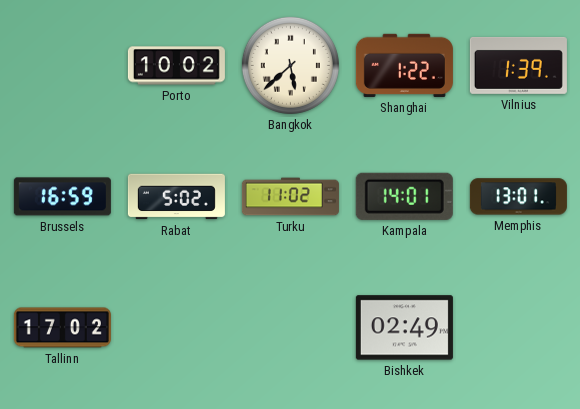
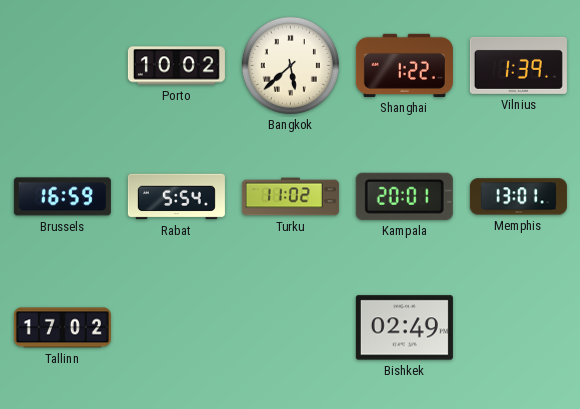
Rabat: 5:02 -> 5:54
Kampala: 14:01 -> 20:01
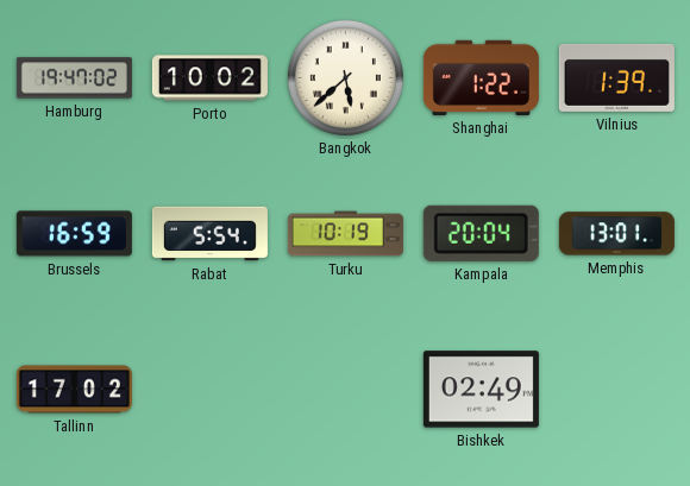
Hamburg: none -> 19:47
Turku: 11:02 -> 10:19
Kampala: 20:01 -> 20:04
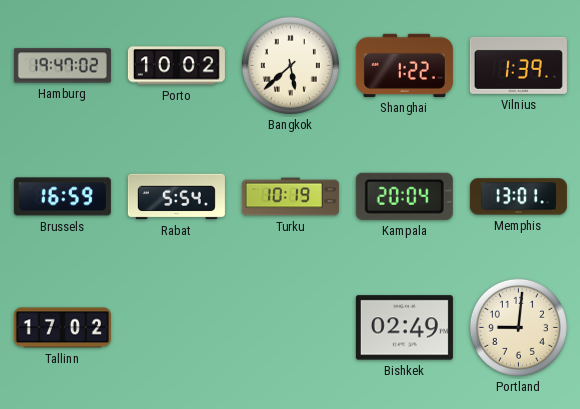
Portland: none -> 9:01
